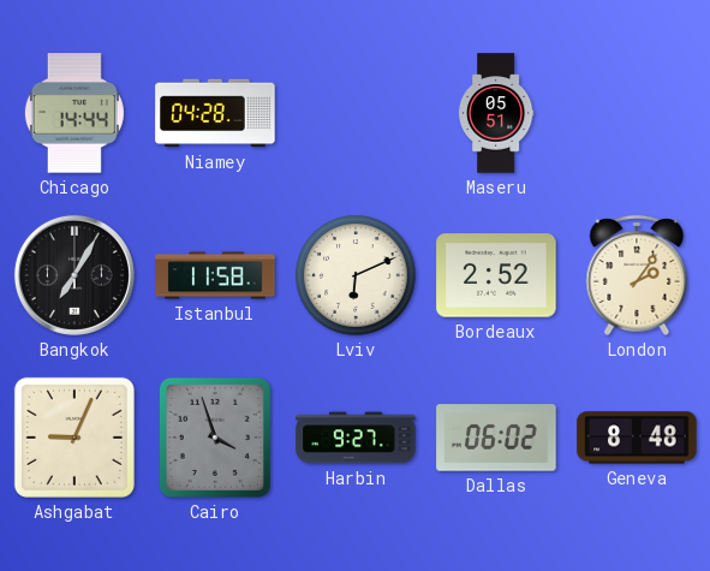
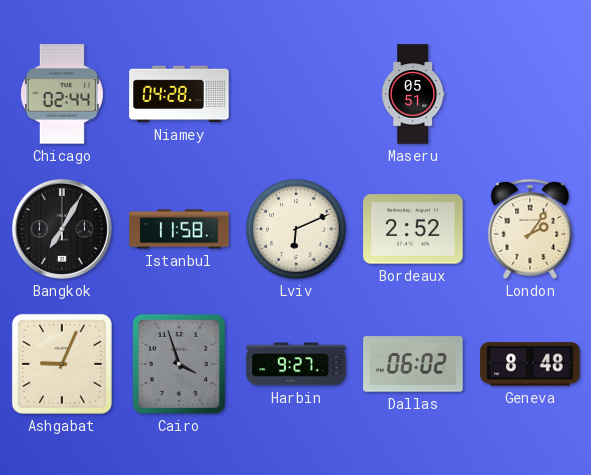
Chicago: 14:44 -> 02:44
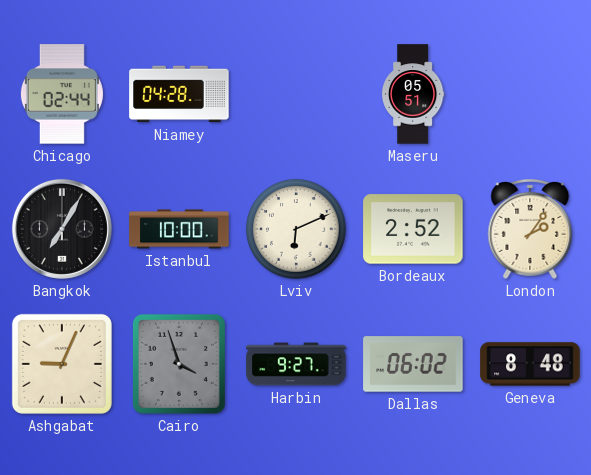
Istanbul: 11:58 -> 10:00
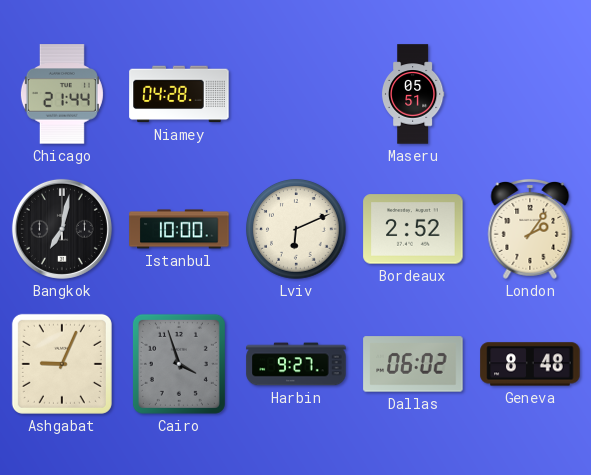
Chicago: 02:44 -> 21:44
Bangkok: 7:05 -> 7:02
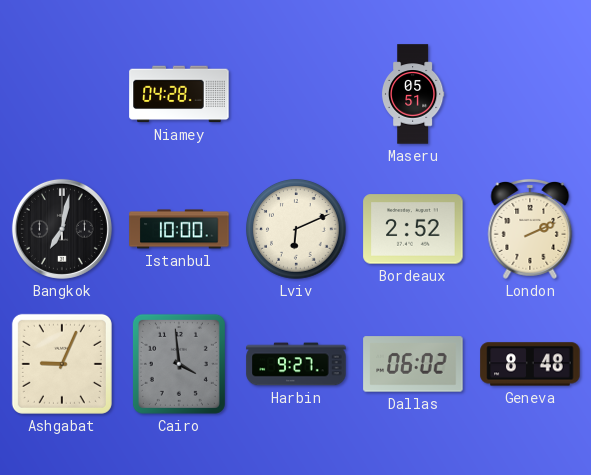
Chicago: 21:44 -> none
London: 2:06 -> 2:11
Cairo: 3:57 -> 3:59
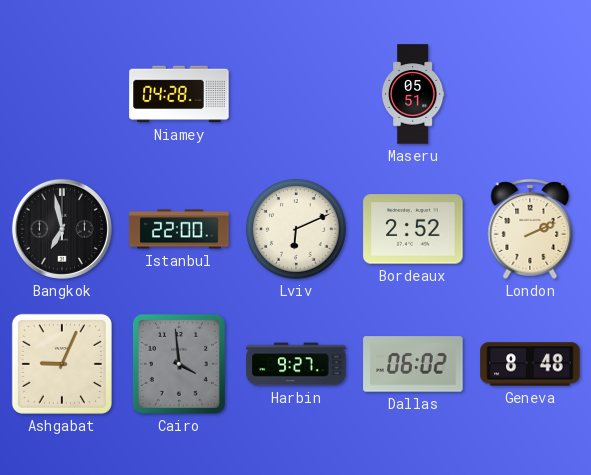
Bangkok: 7:02 -> 6:58
Istanbul: 10:00 -> 22:00
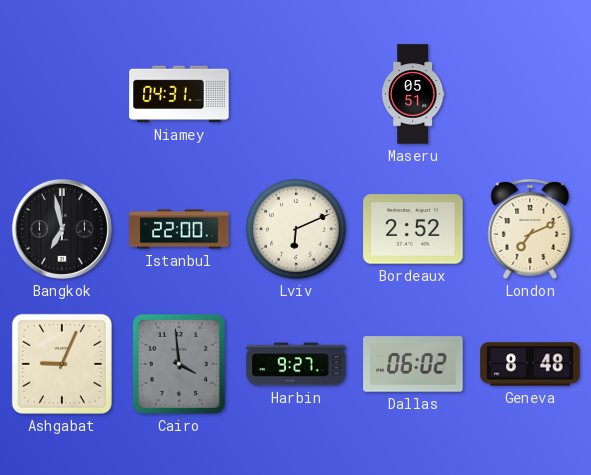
Niamey: 04:28 -> 04:31
London: 2:11 -> 7:11
